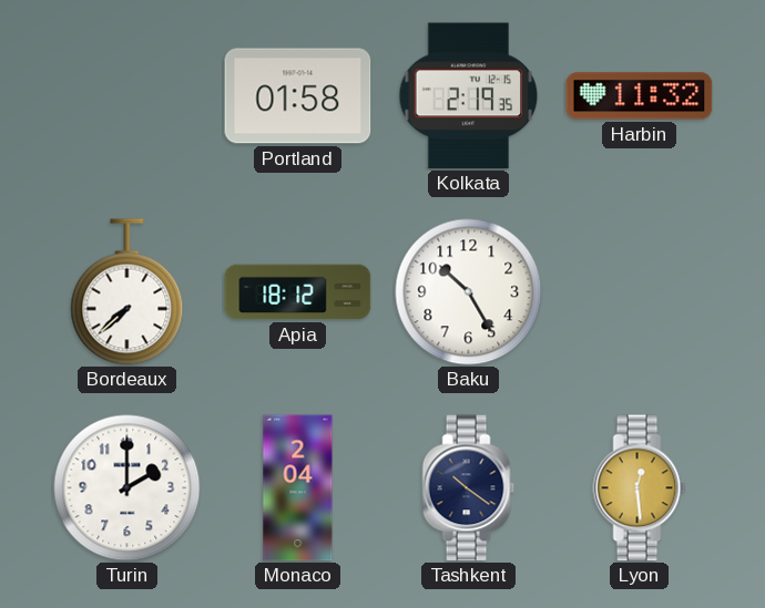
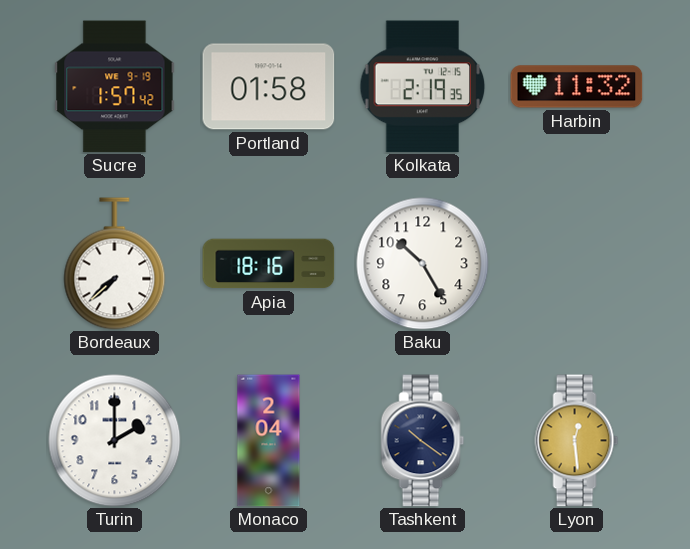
Sucre: none -> 1:57
Apia: 18:12 -> 18:16
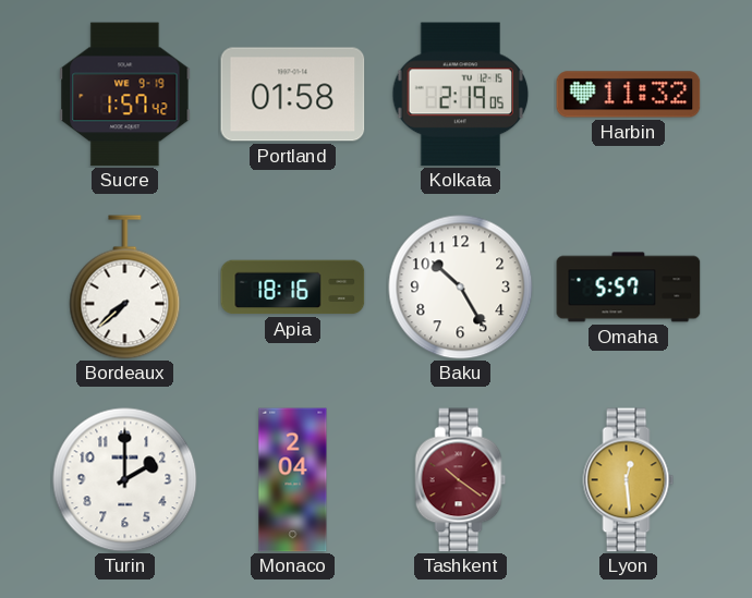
Kolkata: 2:19:35 -> 2:19:05
Omaha: none -> 5:57
Tashkent dial: navy -> burgundy
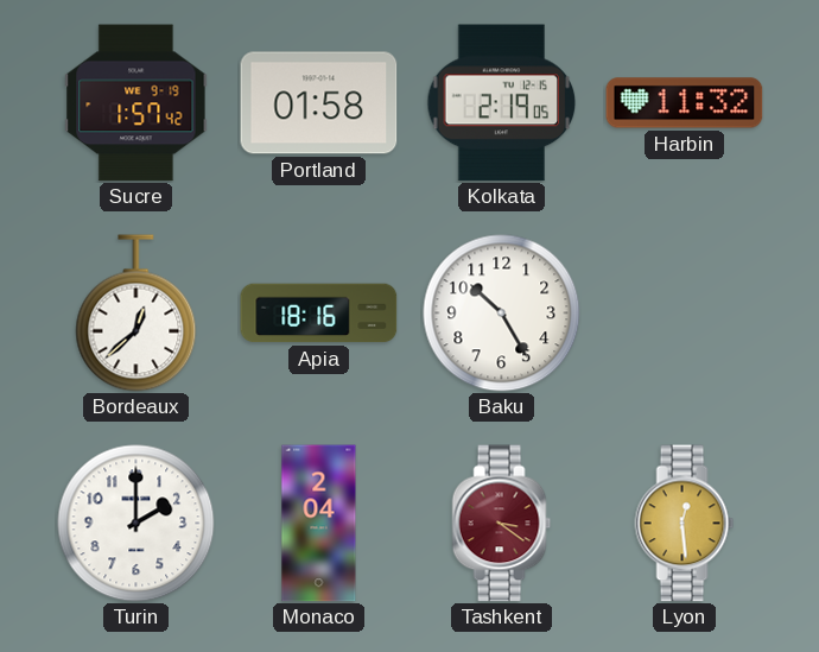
Bordeaux: 7:38 -> 12:38
Omaha: 5:57 -> none
Tashkent: 10:21 -> 3:21
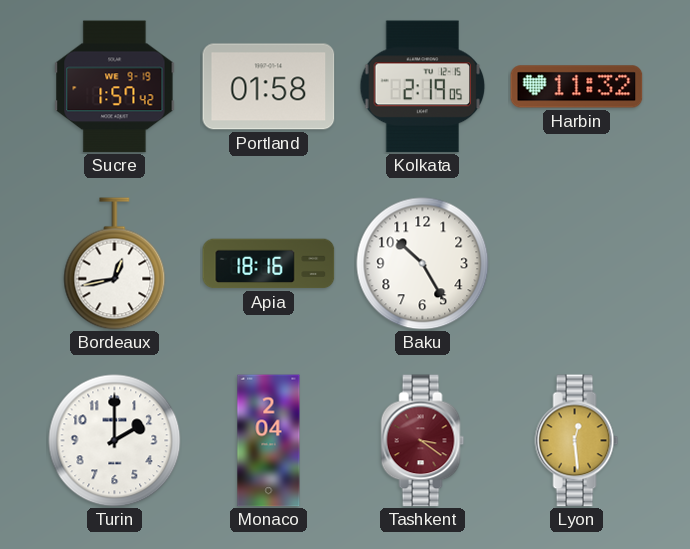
Bordeaux: 12:38 -> 12:43
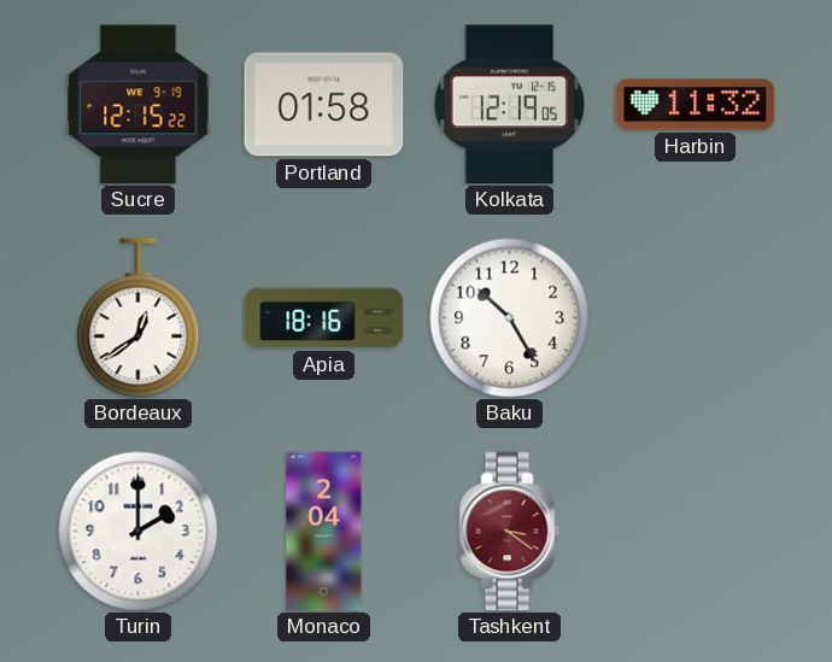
Sucre: 1:57 -> 12:15
Kolkata: 2:19 -> 12:19
Bordeaux: 12:43 -> 12:39
Lyon: 12:29 -> none
